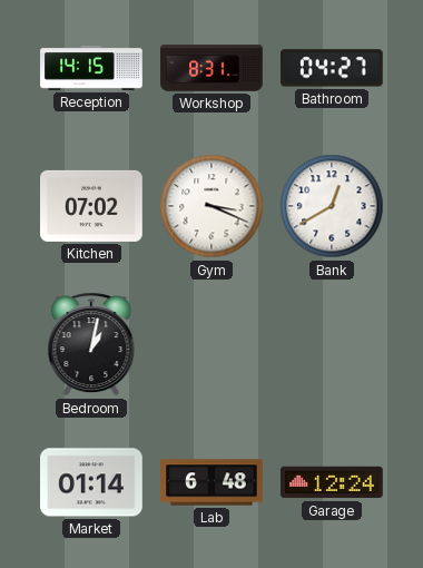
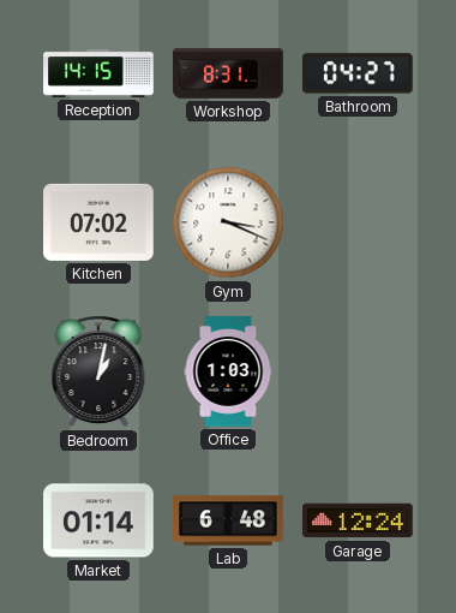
Bank: 12:40 -> none
Office: none -> 1:03
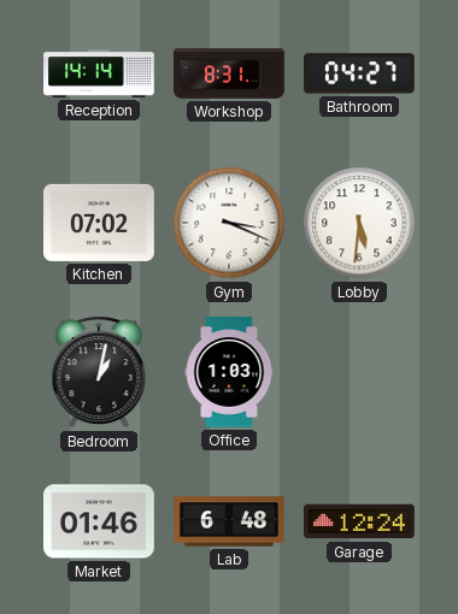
Reception: 14:15 -> 14:14
Lobby: none -> 5:31
Market: 01:14 -> 01:46
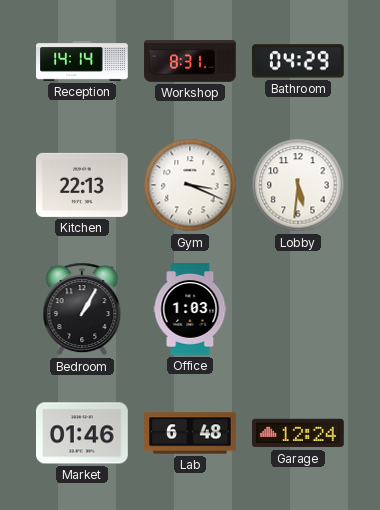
Bathroom: 04:27 -> 04:29
Kitchen: 07:02 -> 22:13
Bedroom: 1:02 -> 1:05
